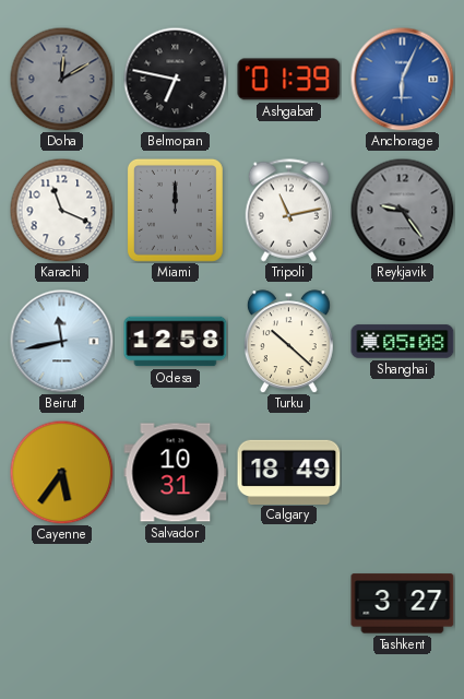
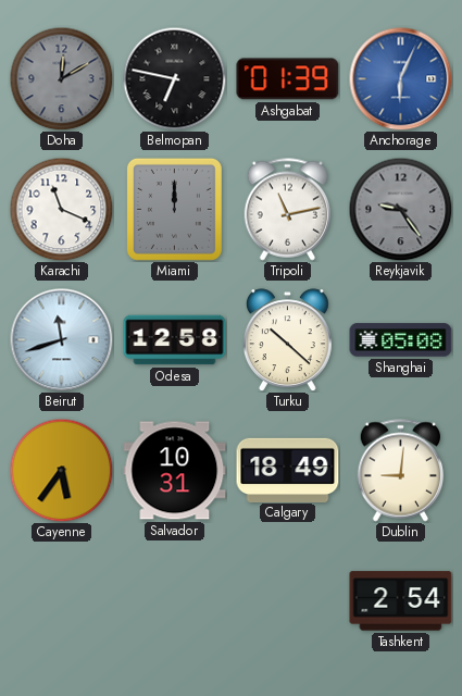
Beirut: 11:43 -> 11:42
Dublin: none -> 9:01
Tashkent: 3:27 -> 2:54
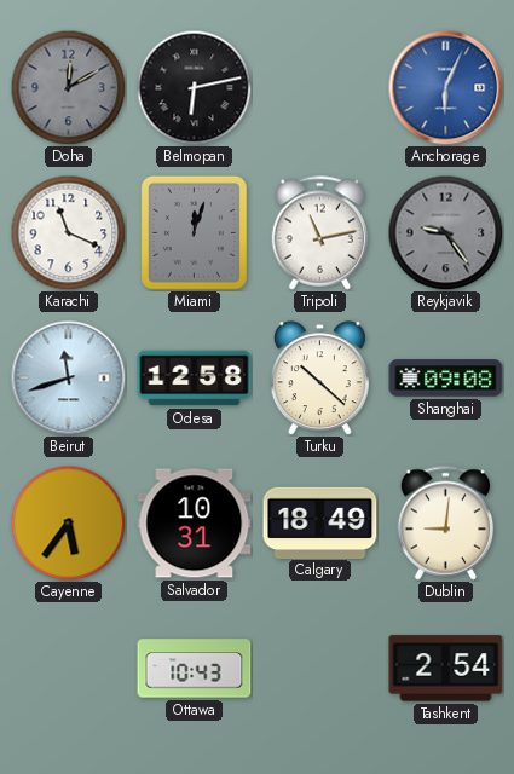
Belmopan: 6:47 -> 6:13
Ashgabat: 01:39 -> none
Miami: 12:00 -> 12:03
Shanghai: 05:08 -> 09:08
Ottawa: none -> 10:43
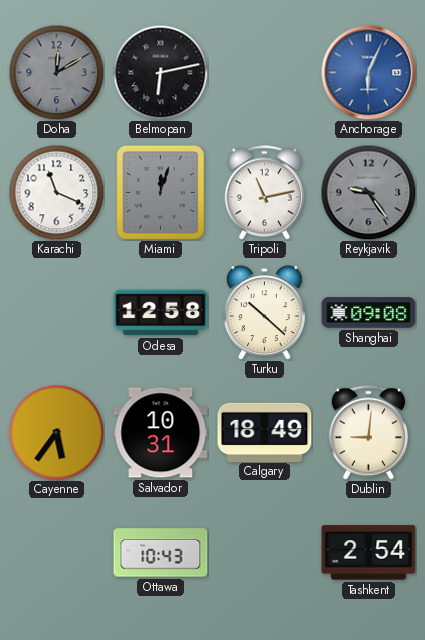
Beirut: 11:42 -> none
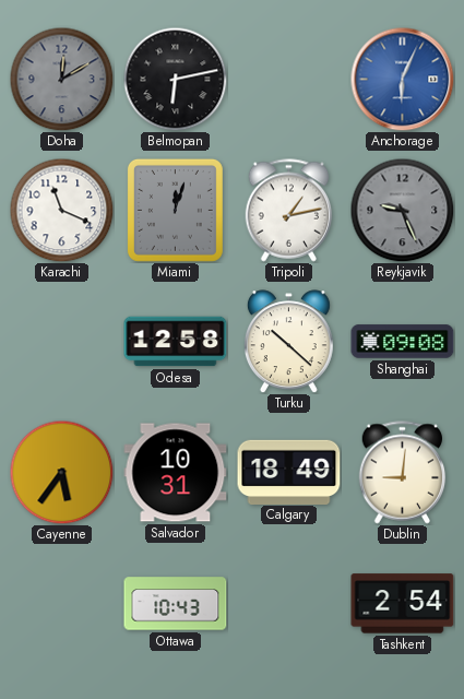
Tripoli: 11:13 -> 1:13
Reykjavik: 9:24 -> 9:26
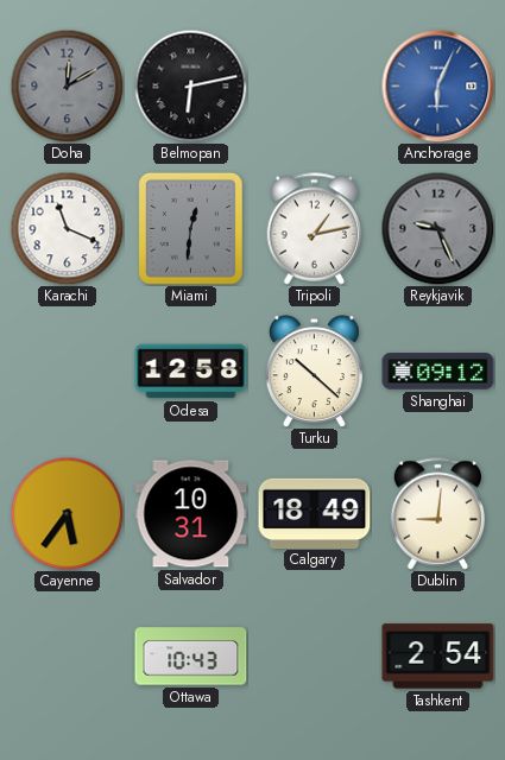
Miami: 12:03 -> 12:31
Shanghai: 09:08 -> 09:12
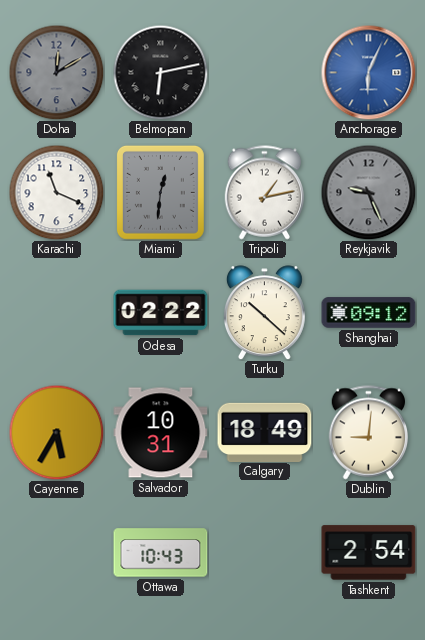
Odesa: 12:58 -> 02:22
Cayenne: 5:36 -> 5:35
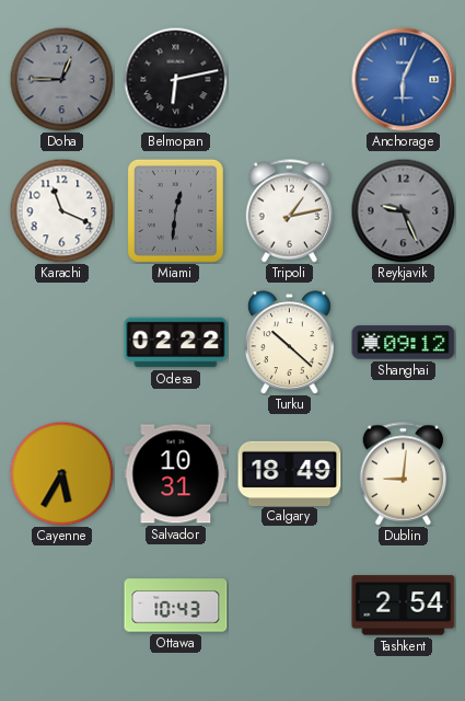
Doha: 12:10 -> 12:45
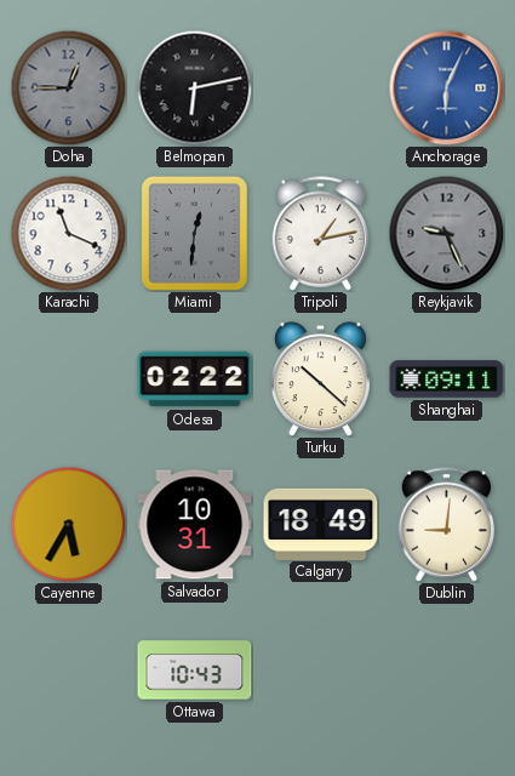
Shanghai: 09:12 -> 09:11
Tashkent: 2:54 -> none
